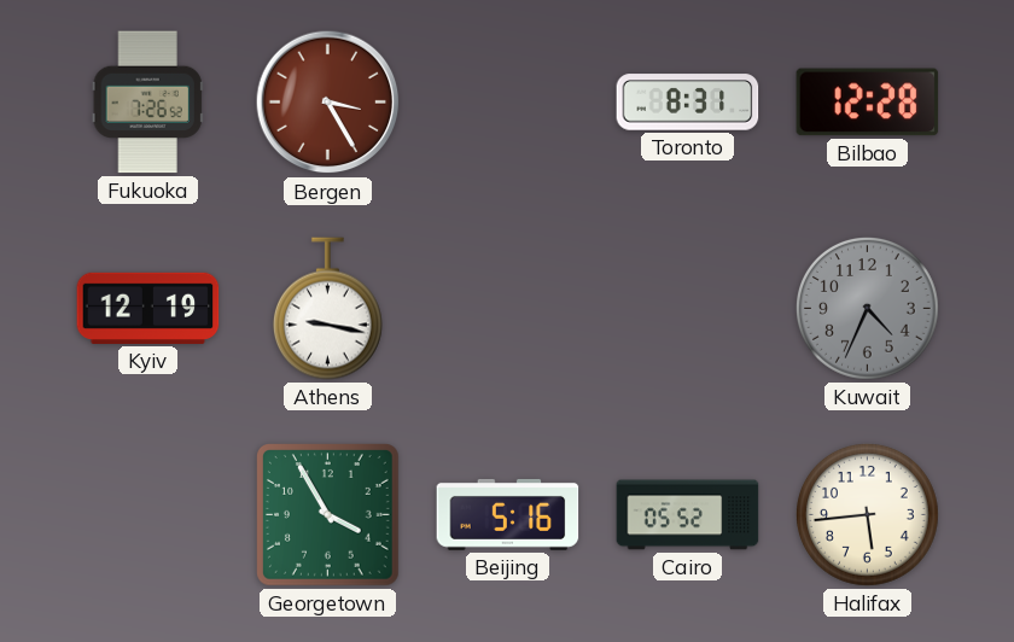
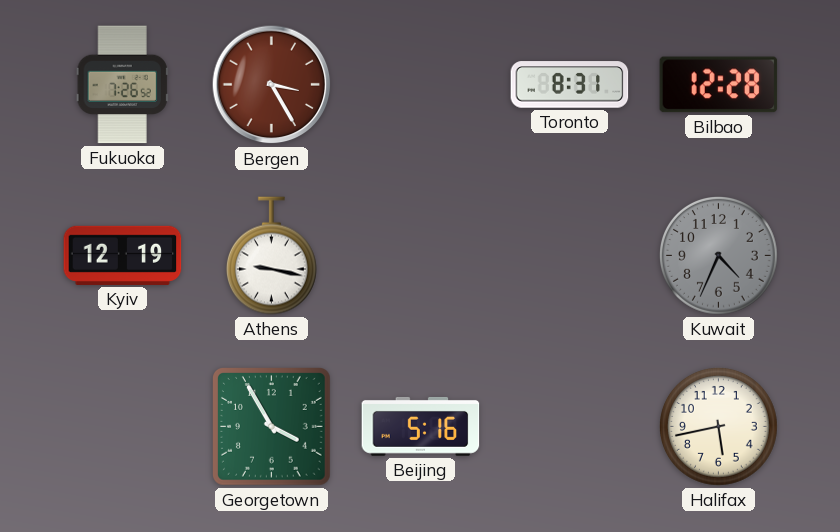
Cairo: 05:52 -> none
Halifax: 5:44 -> 5:43
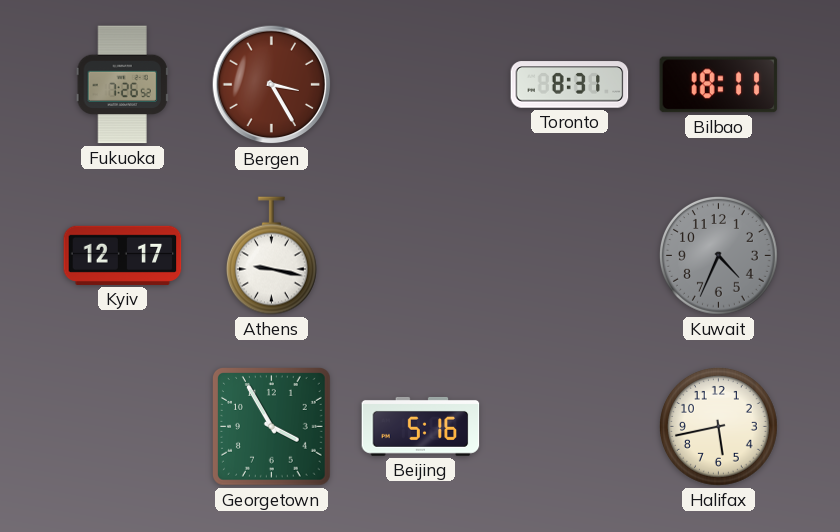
Bilbao: 12:28 -> 18:11
Kyiv: 12:19 -> 12:17
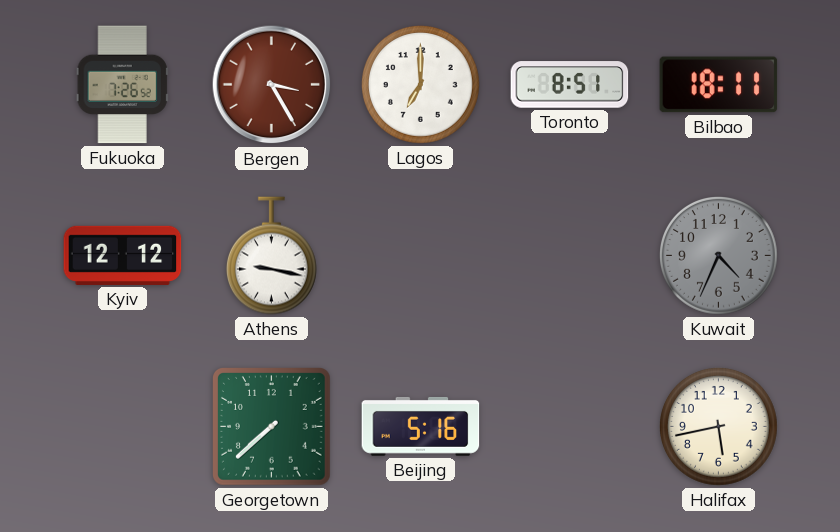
Lagos: none -> 7:00
Toronto: 8:31 -> 8:51
Kyiv: 12:17 -> 12:12
Georgetown: 3:55 -> 7:38
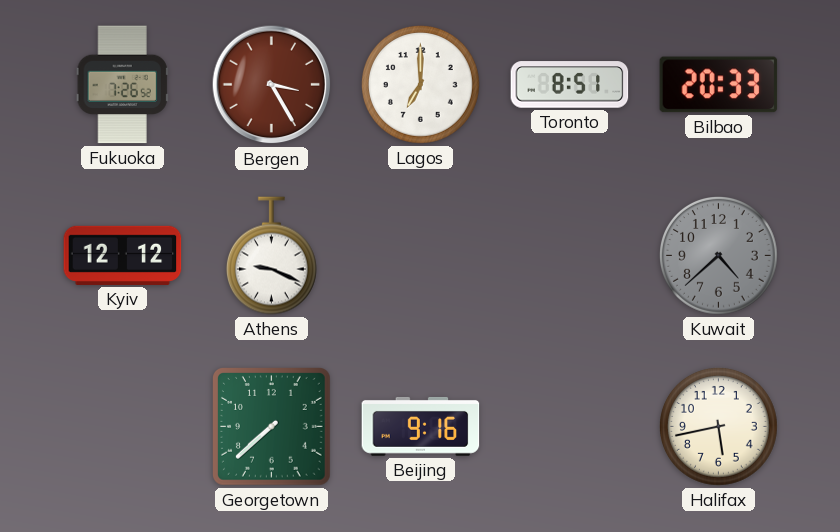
Bilbao: 18:11 -> 20:33
Athens: 9:17 -> 9:19
Kuwait: 4:34 -> 4:38
Beijing: 5:16 -> 9:16
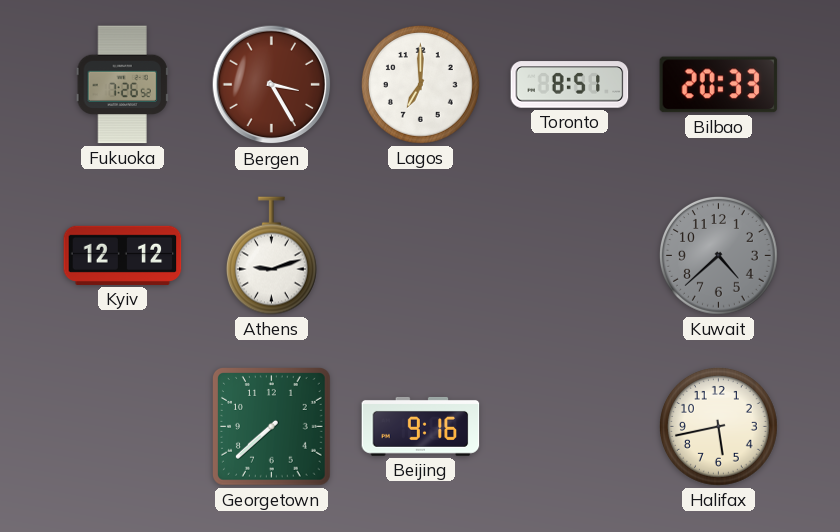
Athens: 9:19 -> 9:12
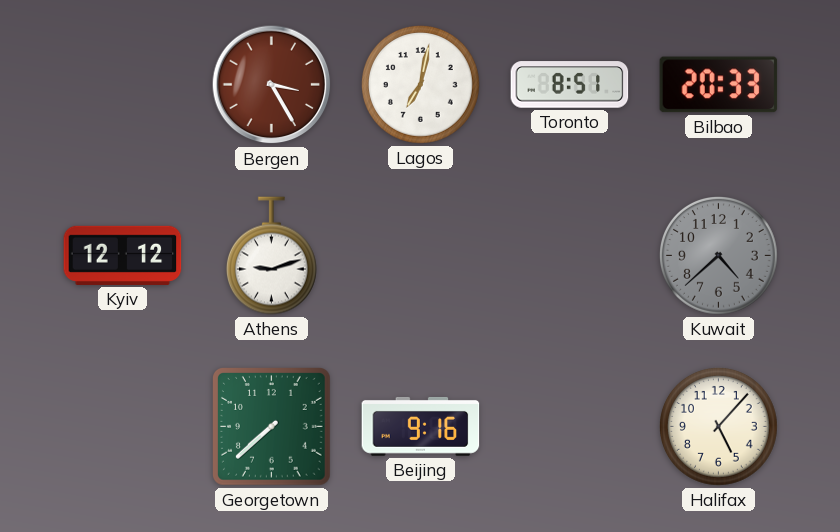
Fukuoka: 7:26 -> none
Lagos: 7:00 -> 7:02
Halifax: 5:43 -> 5:07
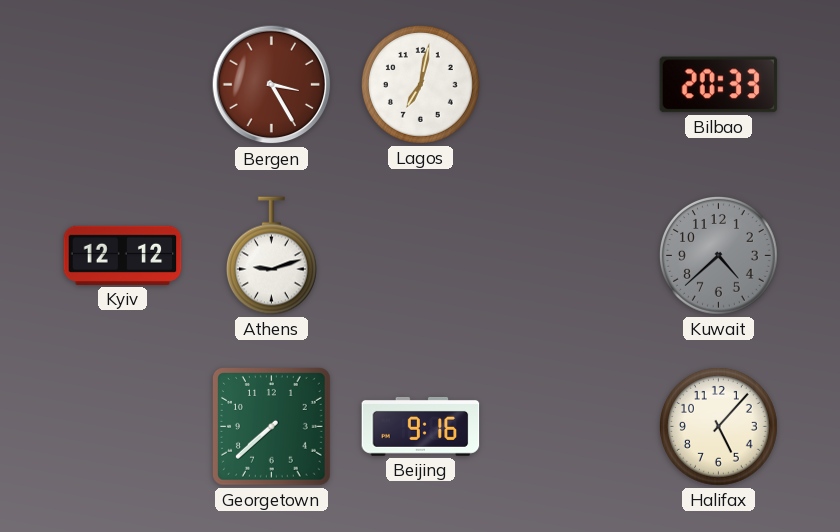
Toronto: 8:51 -> none
